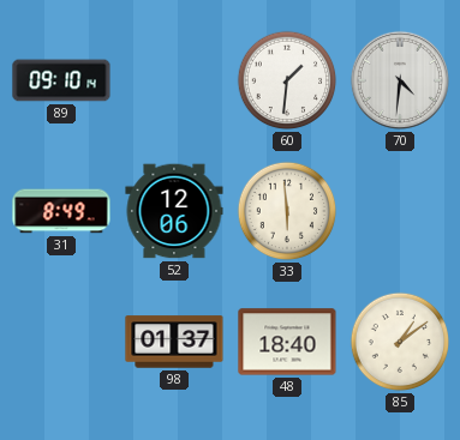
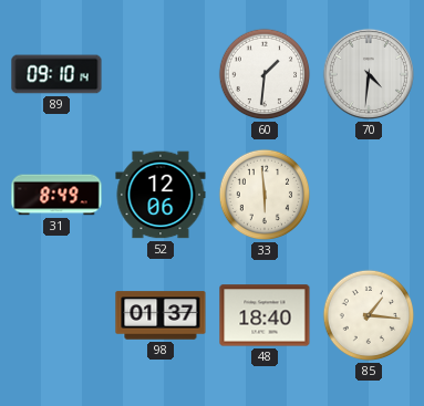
85: 1:09 -> 1:16
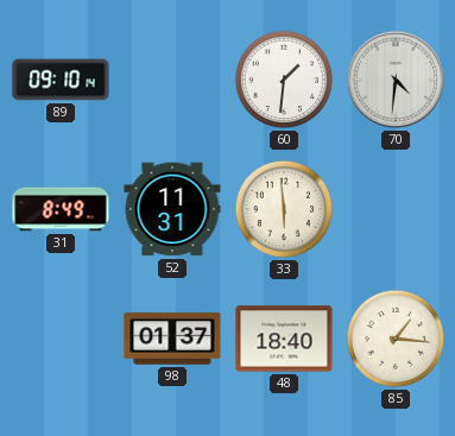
52: 12:06 -> 11:31
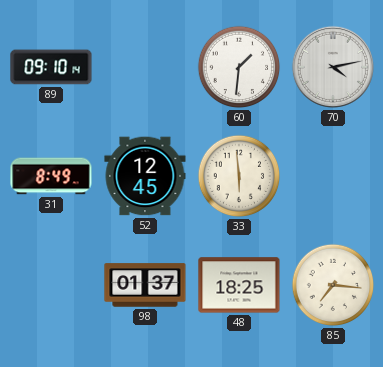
70: 4:31 -> 4:13
52: 11:31 -> 12:45
48: 18:40 -> 18:25
85: 1:16 -> 7:16
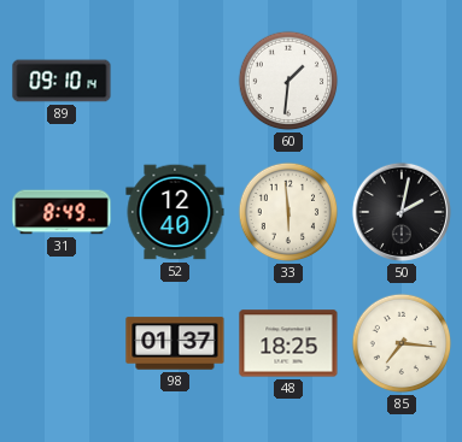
70: 4:13 -> none
52: 12:45 -> 12:40
50: none -> 2:02
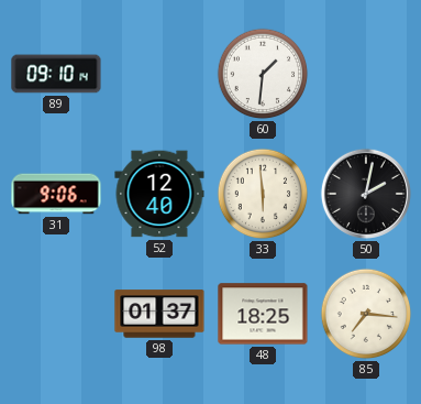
31: 8:49 -> 9:06
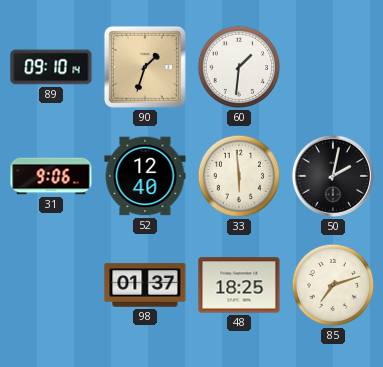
90: none -> 1:33
85: 7:16 -> 7:12
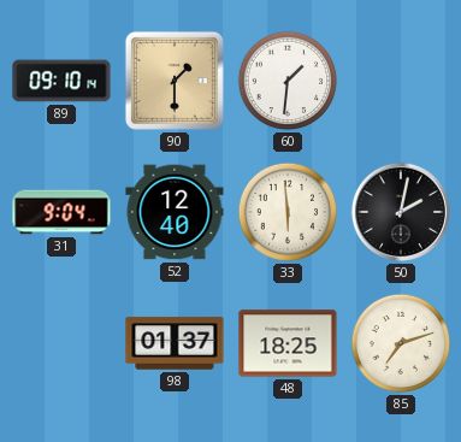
90: 1:33 -> 1:30
31: 9:06 -> 9:04
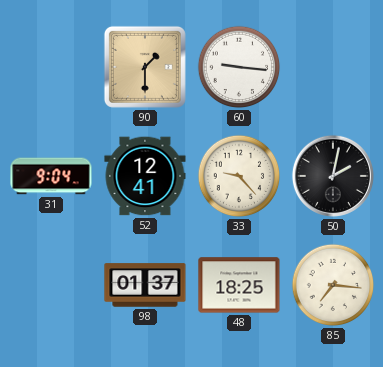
89: 09:10 -> none
60: 1:31 -> 9:16
52: 12:40 -> 12:41
33: 5:59 -> 9:23
85: 7:12 -> 7:16
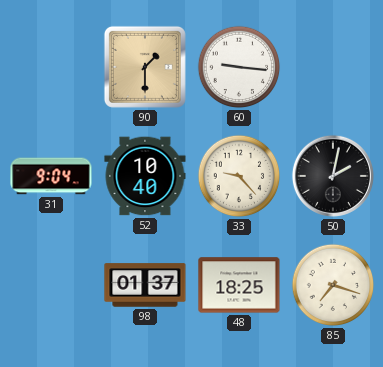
52: 12:41 -> 10:40
85: 7:16 -> 7:18
